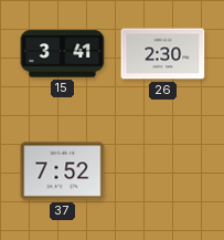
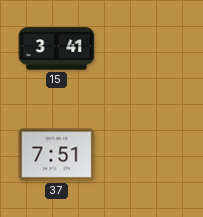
26: 2:30 -> none
37: 7:52 -> 7:51
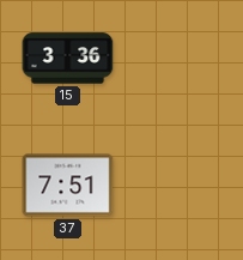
15: 3:41 -> 3:36
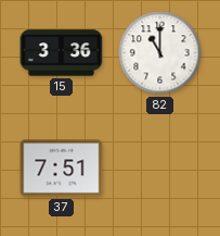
82: none -> 11:00
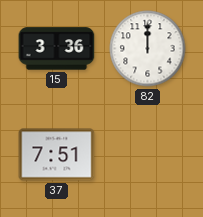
82: 11:00 -> 12:00
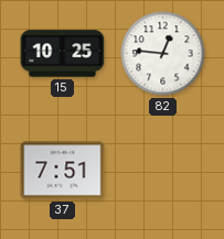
15: 3:36 -> 10:25
82: 12:00 -> 12:46
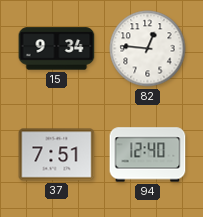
15: 10:25 -> 9:34
94: none -> 12:40
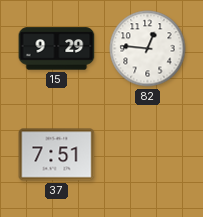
15: 9:34 -> 9:29
94: 12:40 -> none
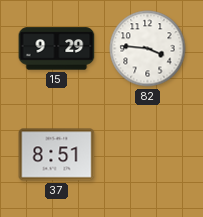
82: 12:46 -> 3:46
37: 7:51 -> 8:51
